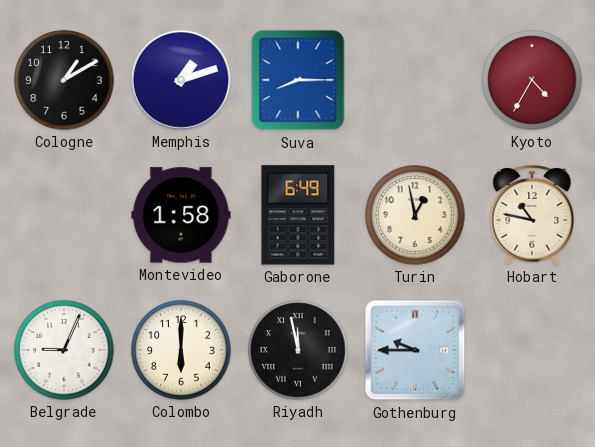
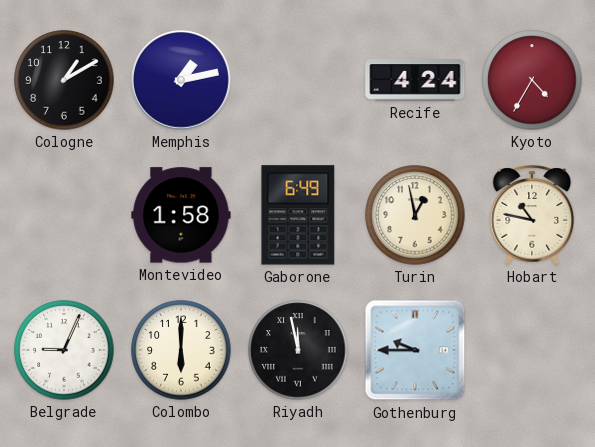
Memphis: 1:12 -> 1:13
Suva: 8:15 -> none
Recife: none -> 4:24
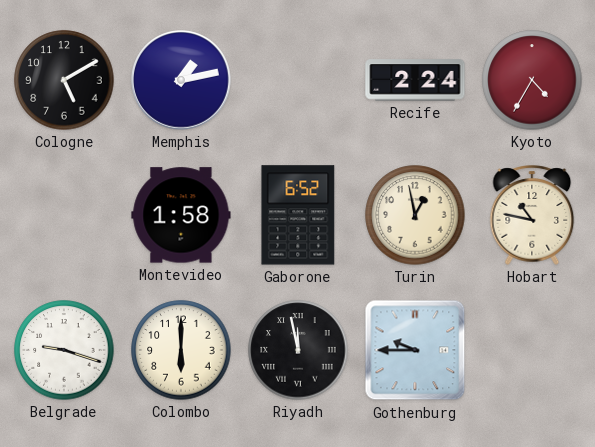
Cologne: 1:10 -> 5:10
Recife: 4:24 -> 2:24
Gaborone: 6:49 -> 6:52
Belgrade: 9:04 -> 9:18
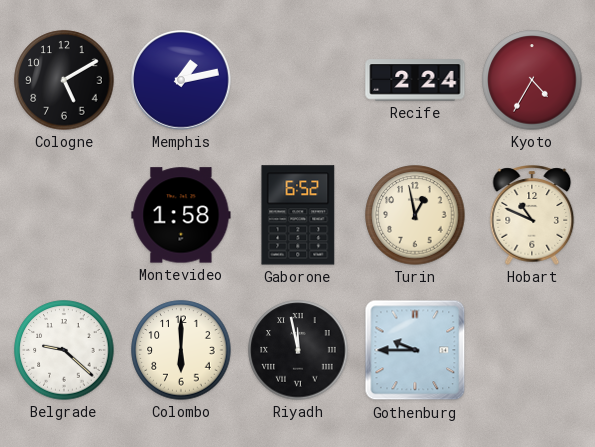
Hobart: 10:47 -> 10:49
Belgrade: 9:18 -> 9:22
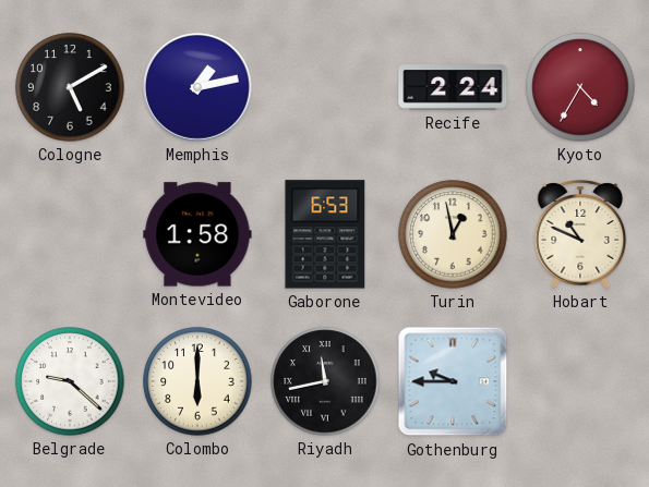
Gaborone: 6:52 -> 6:53
Riyadh: 11:58 -> 11:43
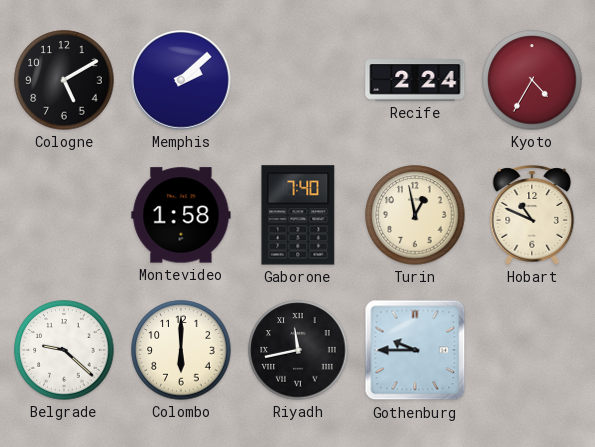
Memphis: 1:13 -> 2:08
Gaborone: 6:53 -> 7:40
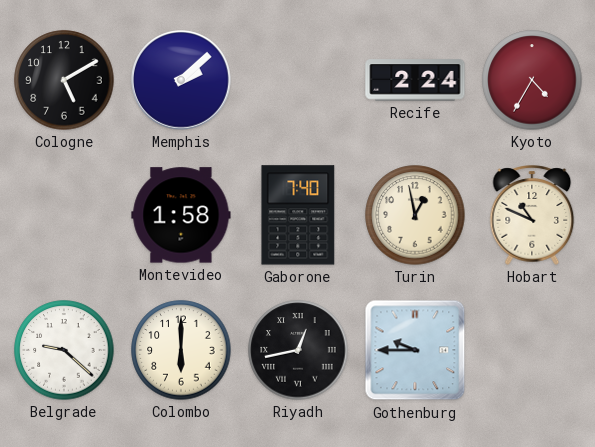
Riyadh: 11:43 -> 12:43
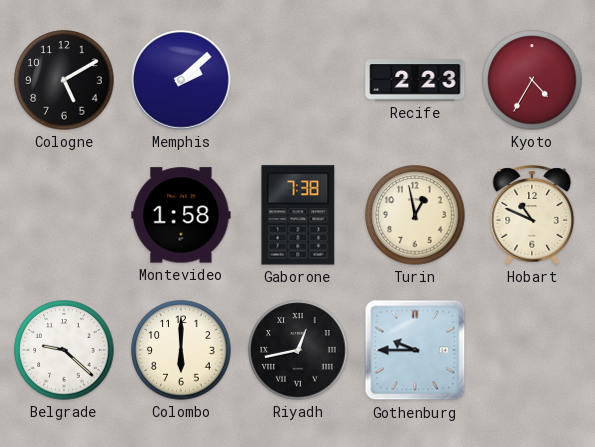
Recife: 2:24 -> 2:23
Gaborone: 7:40 -> 7:38
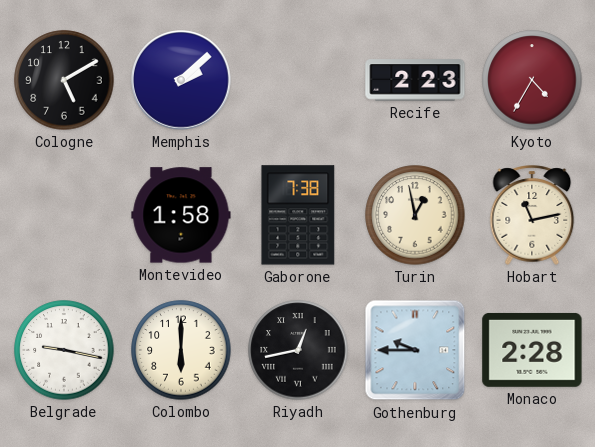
Hobart: 10:49 -> 11:13
Belgrade: 9:22 -> 9:17
Monaco: none -> 2:28
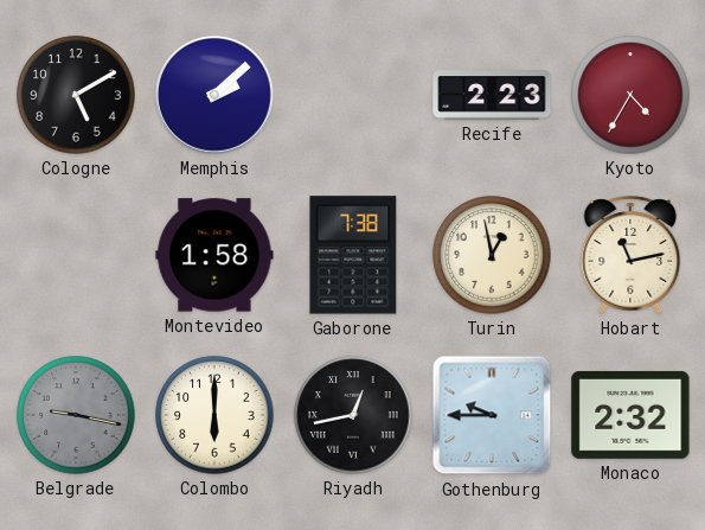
Belgrade dial: white -> grey
Monaco: 2:28 -> 2:32
